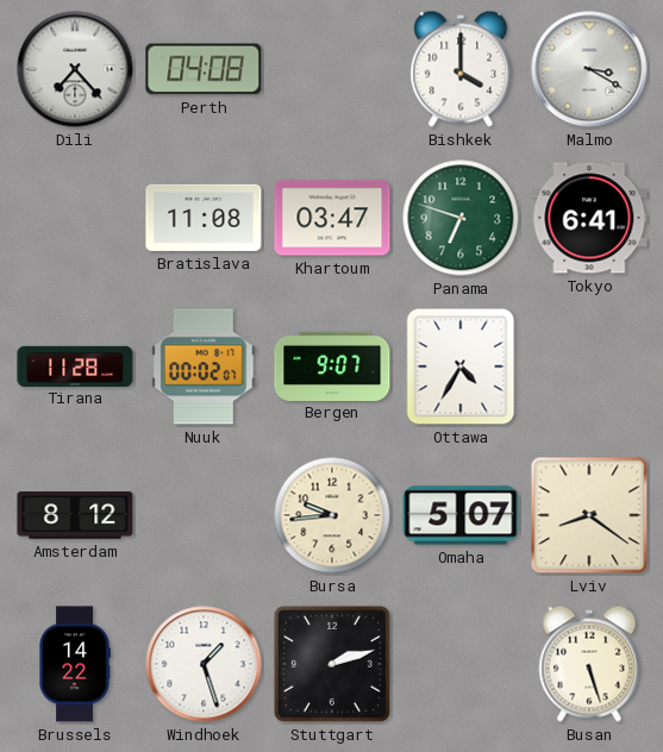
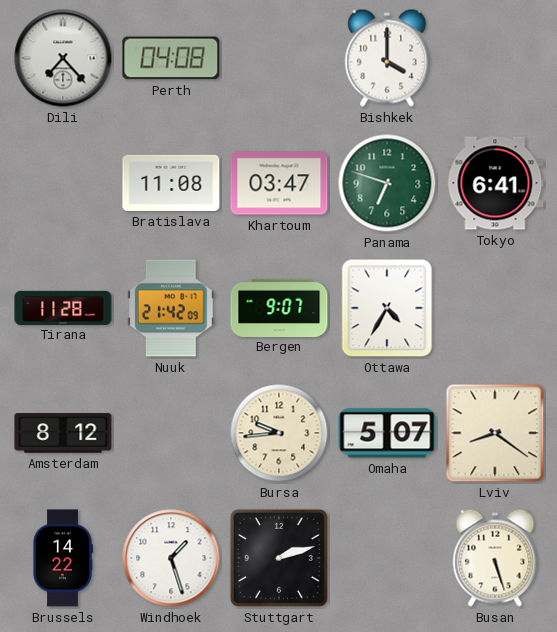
Malmo: 3:20 -> none
Nuuk: 00:02 -> 21:42
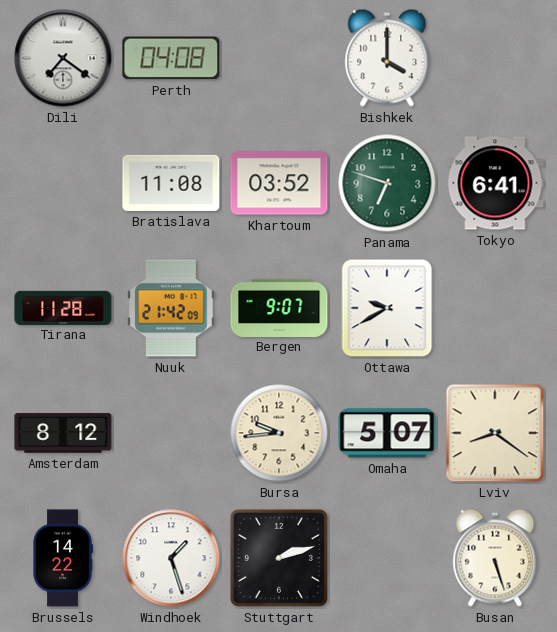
Dili: 7:23 -> 7:21
Khartoum: 03:47 -> 03:52
Ottawa: 4:35 -> 9:40
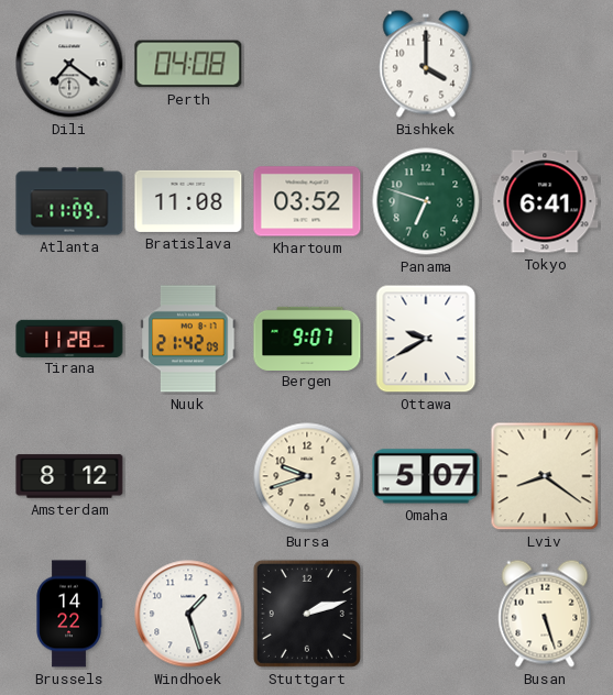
Atlanta: none -> 11:09
Bursa: 9:44 -> 9:42
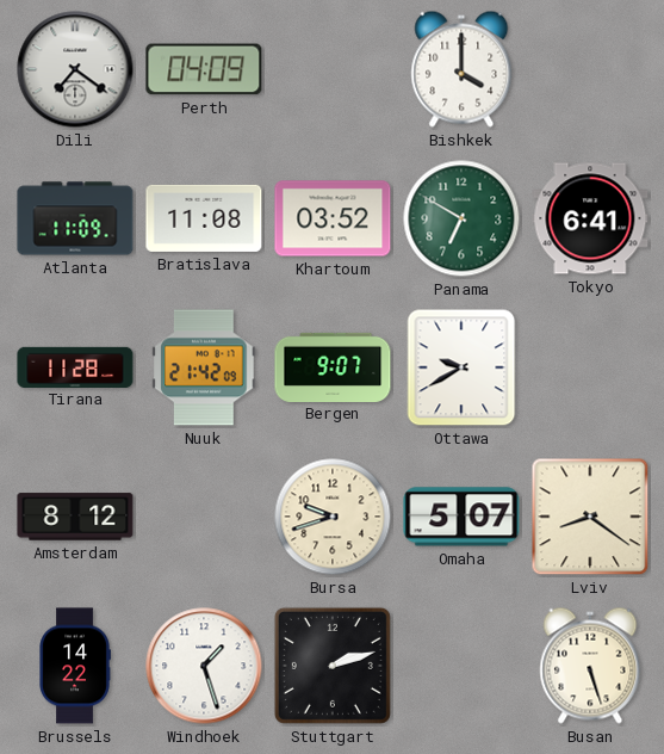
Perth: 04:08 -> 04:09
Panama: 6:48 -> 6:50
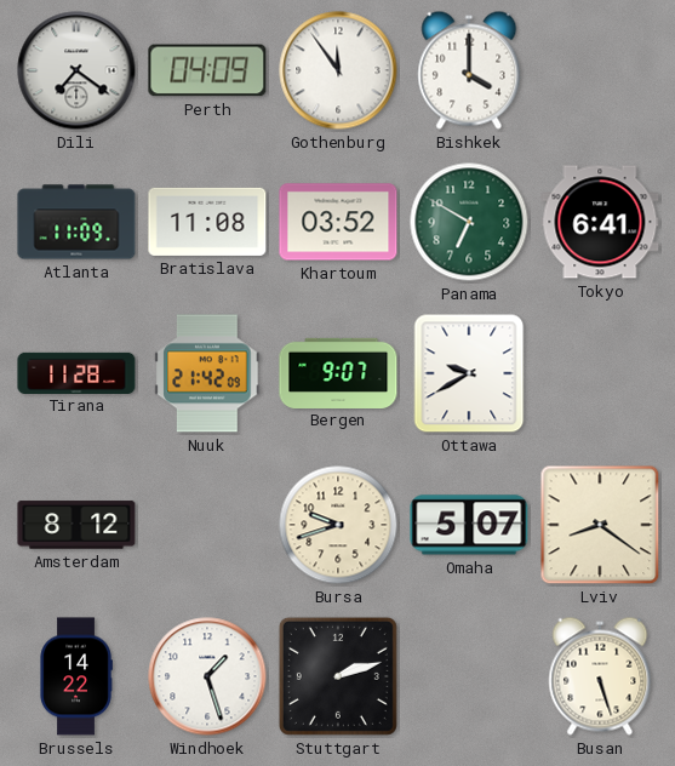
Gothenburg: none -> 11:54
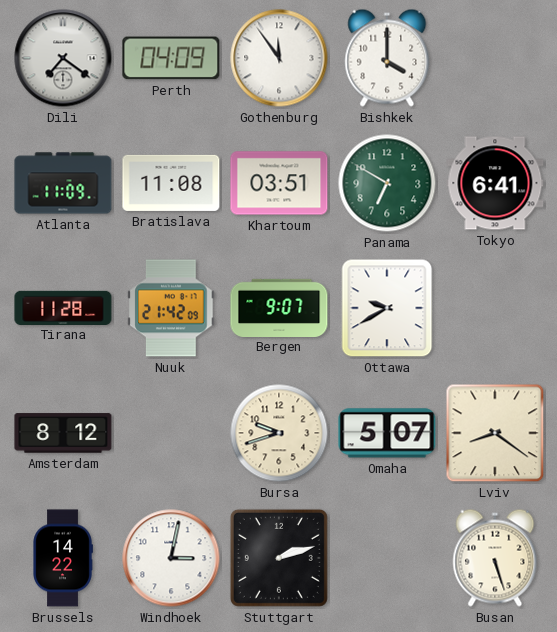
Khartoum: 03:52 -> 03:51
Windhoek: 1:27 -> 3:02
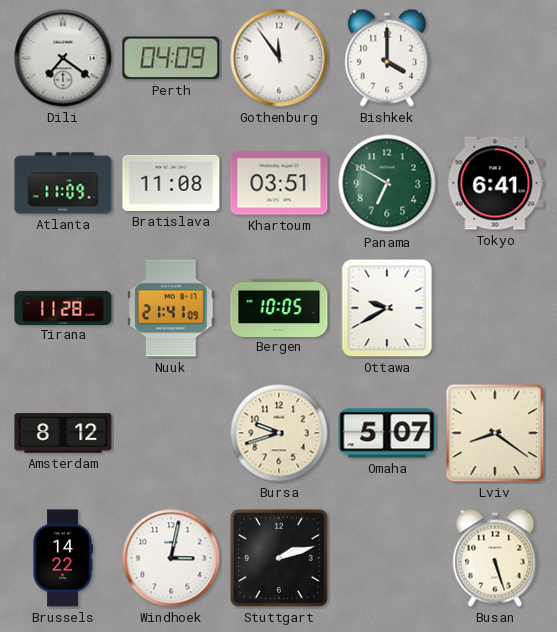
Nuuk: 21:42 -> 21:41
Bergen: 9:07 -> 10:05
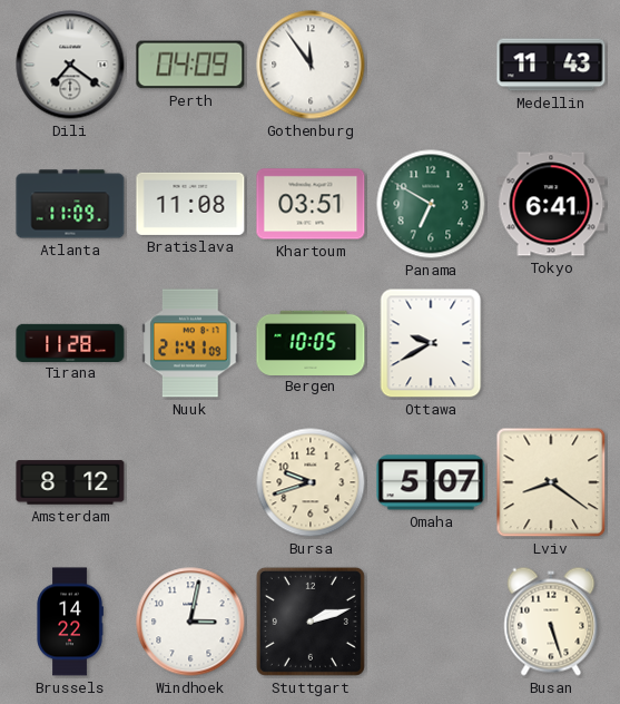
Bishkek: 4:00 -> none
Medellin: none -> 11:43
